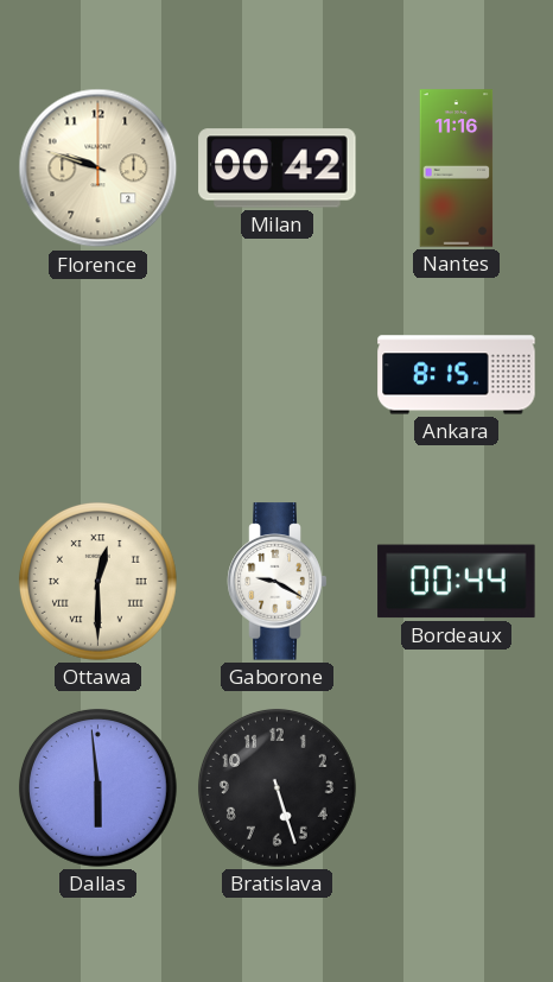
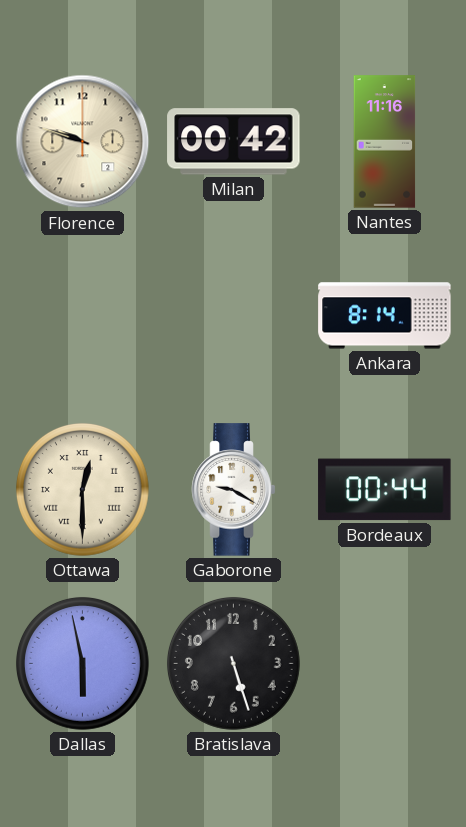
Ankara: 8:15 -> 8:14
Dallas: 5:59 -> 5:58
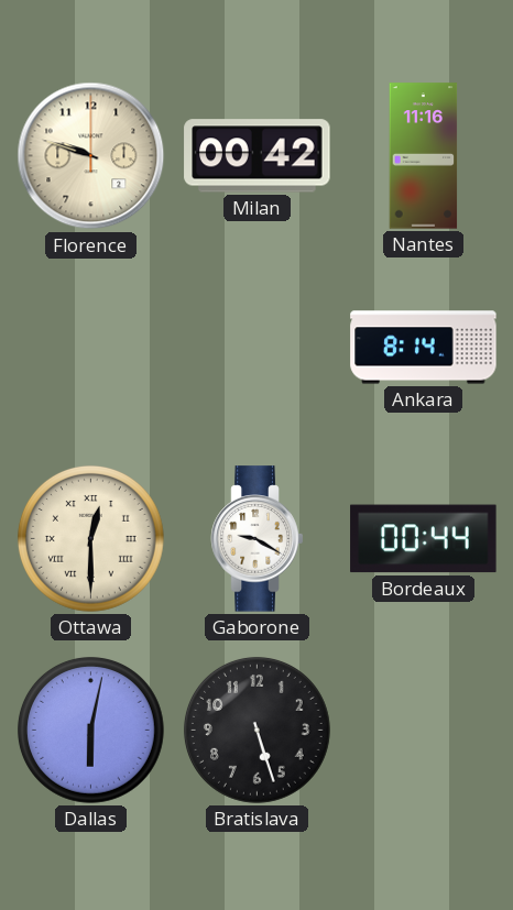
Dallas: 5:58 -> 6:02
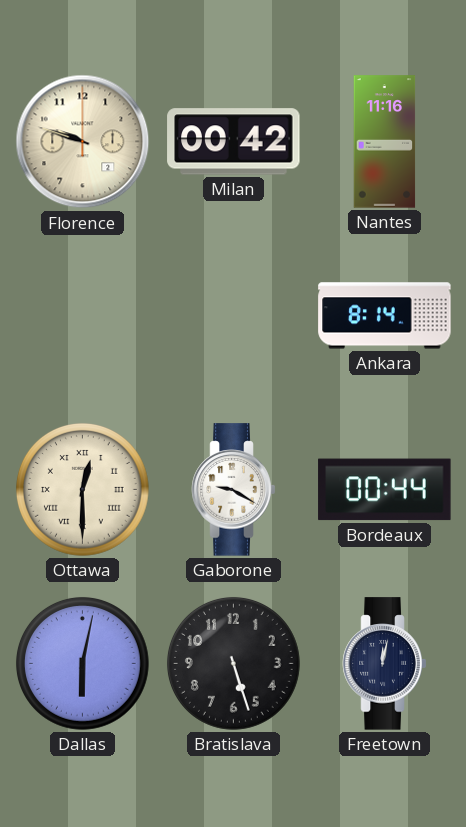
Freetown: none -> 12:02
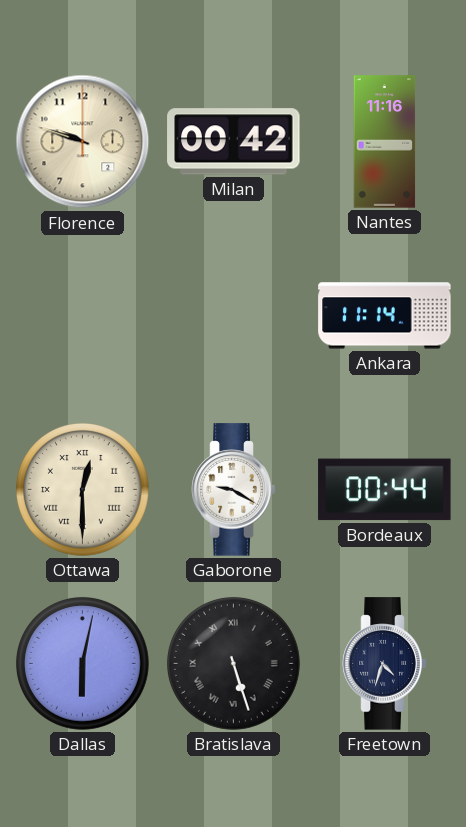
Ankara: 8:14 -> 11:14
Bratislava numerals: Arabic -> Roman
Freetown: 12:02 -> 4:33
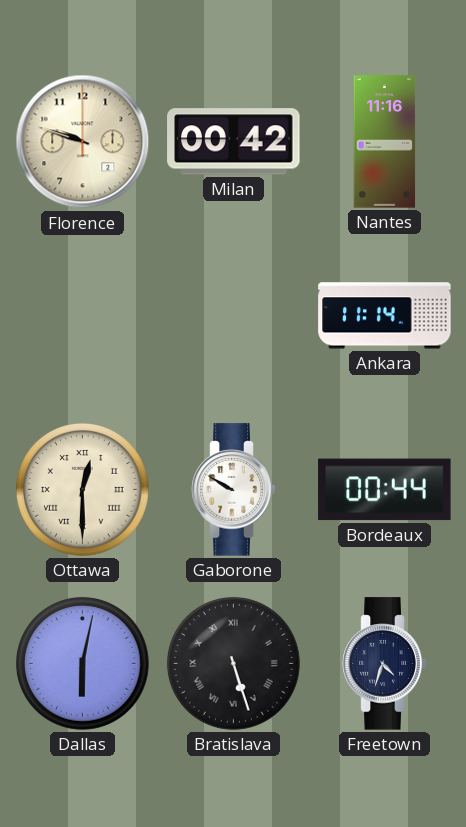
Gaborone: 9:20 -> 9:50
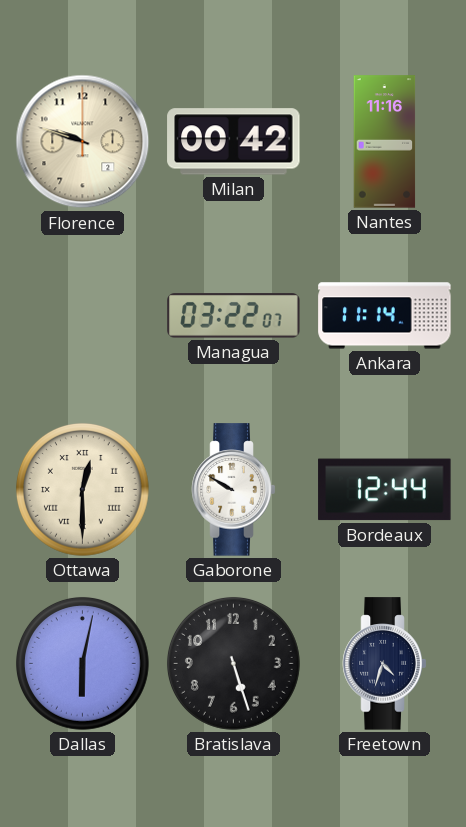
Managua: none -> 03:22
Bordeaux: 00:44 -> 12:44
Bratislava numerals: Roman -> Arabic
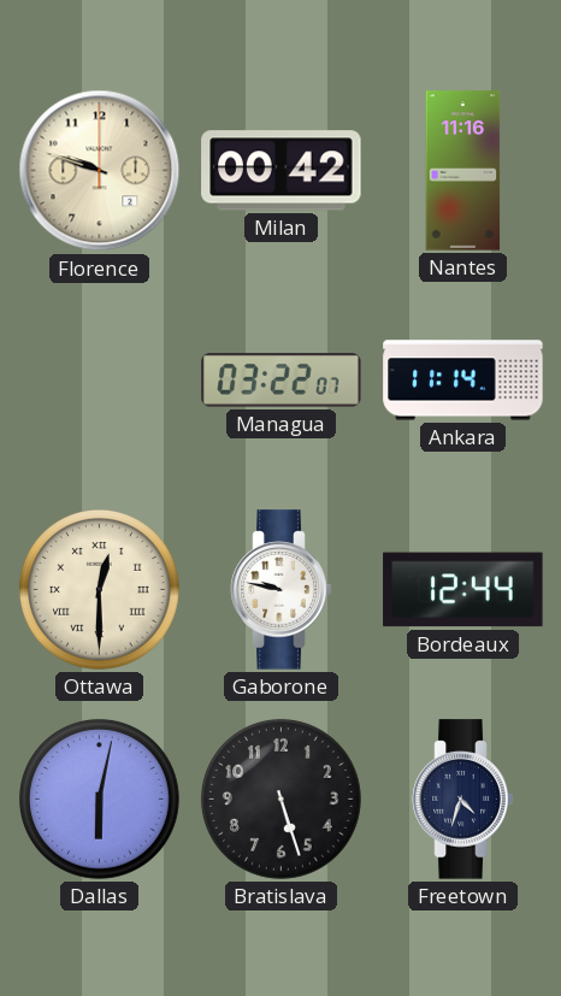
Gaborone: 9:50 -> 9:47
